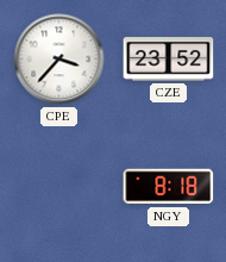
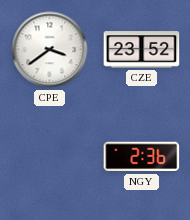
CPE: 3:37 -> 3:39
NGY: 8:18 -> 2:36
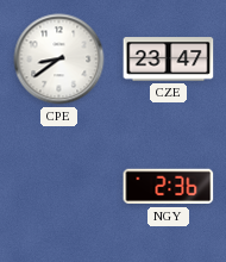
CPE: 3:39 -> 8:39
CZE: 23:52 -> 23:47
